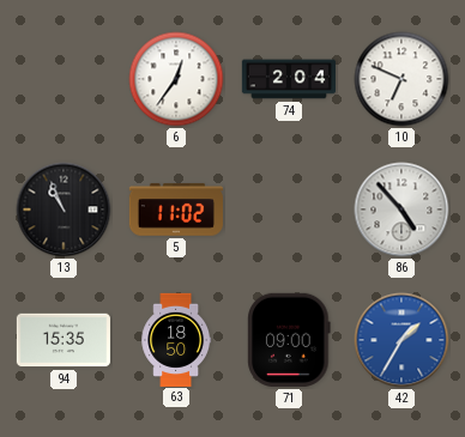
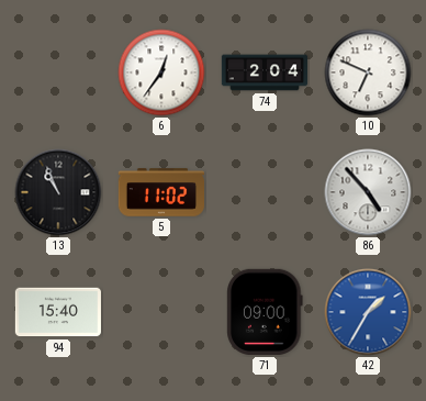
94: 15:35 -> 15:40
63: 18:50 -> none
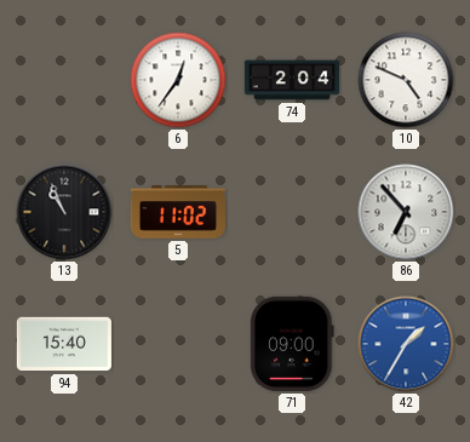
10: 6:49 -> 4:49
86: 4:53 -> 6:53
